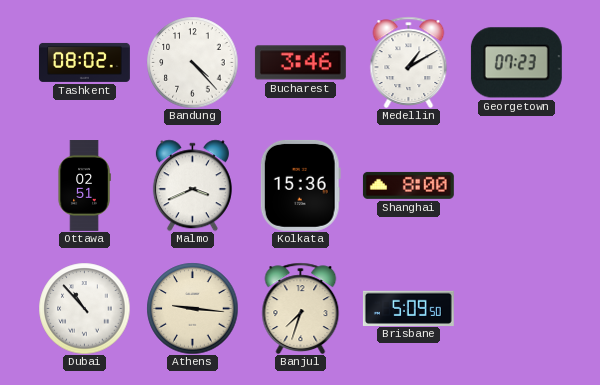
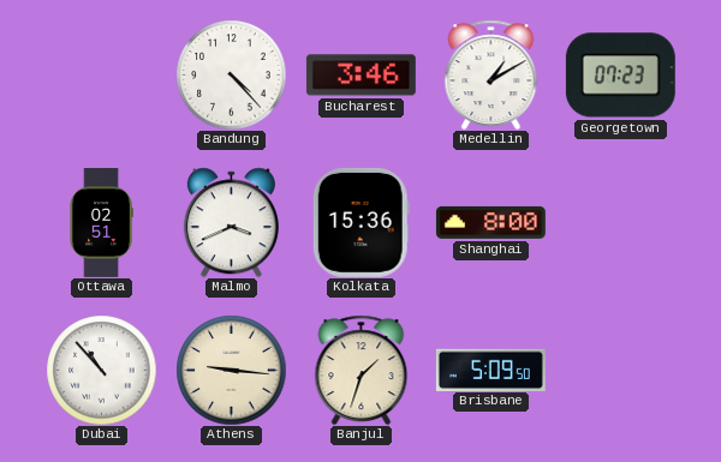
Tashkent: 08:02 -> none
Banjul: 7:33 -> 1:33
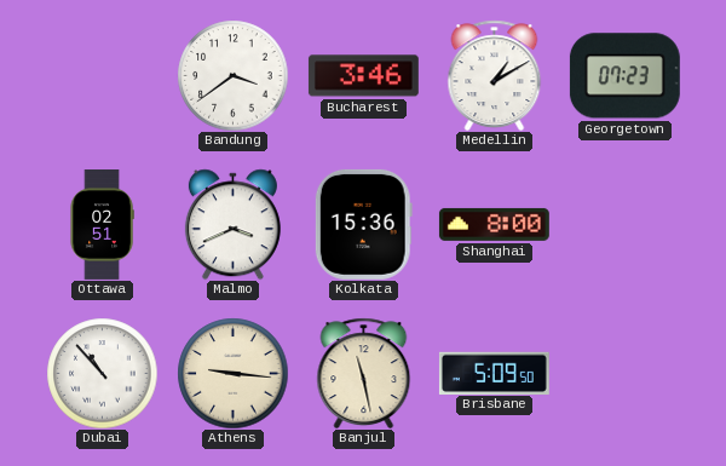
Bandung: 4:23 -> 3:39
Banjul: 1:33 -> 11:28
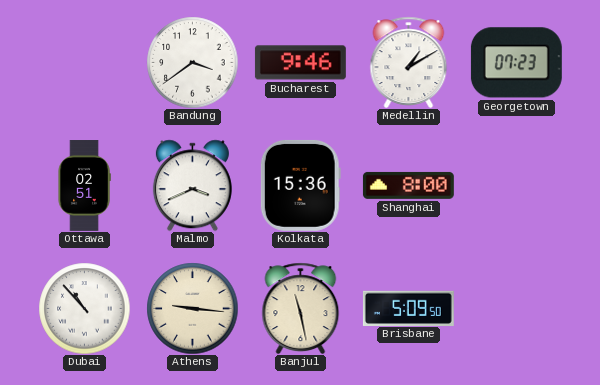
Bucharest: 3:46 -> 9:46
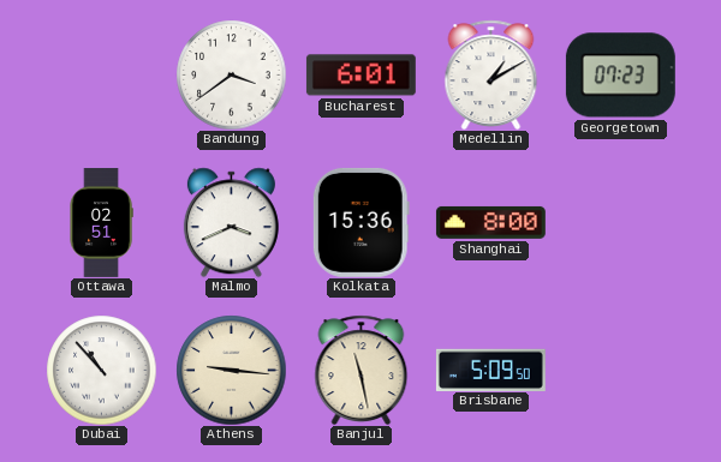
Bucharest: 9:46 -> 6:01
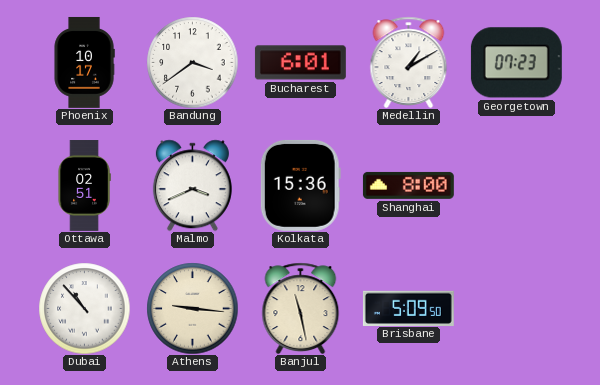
Phoenix: none -> 10:17
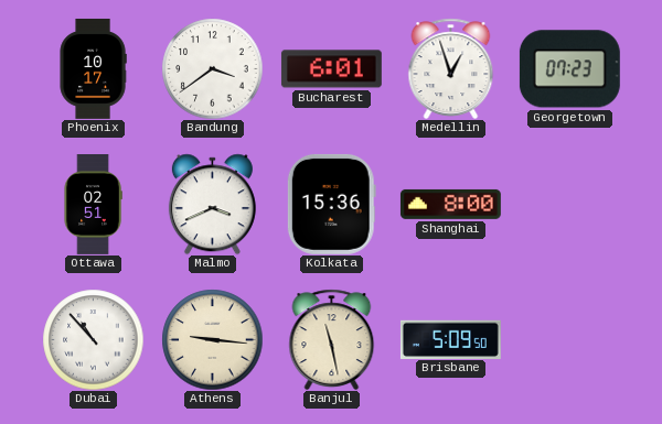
Medellin: 1:10 -> 12:57
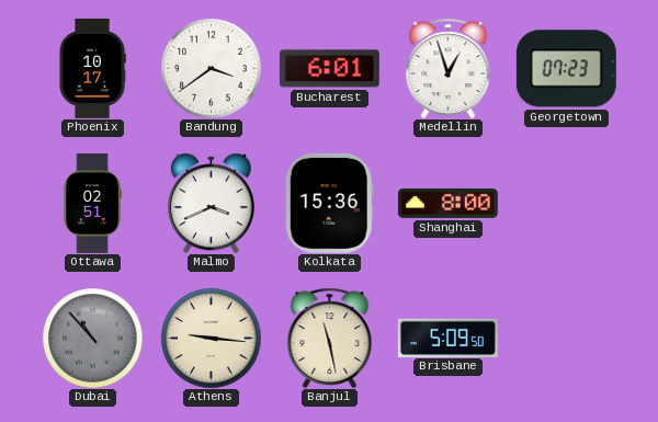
Dubai dial: white -> grey
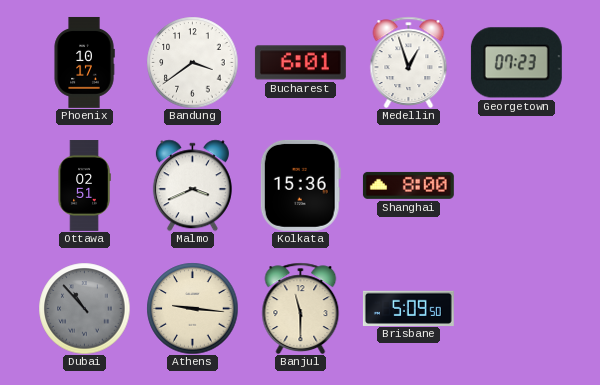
Banjul: 11:28 -> 11:30
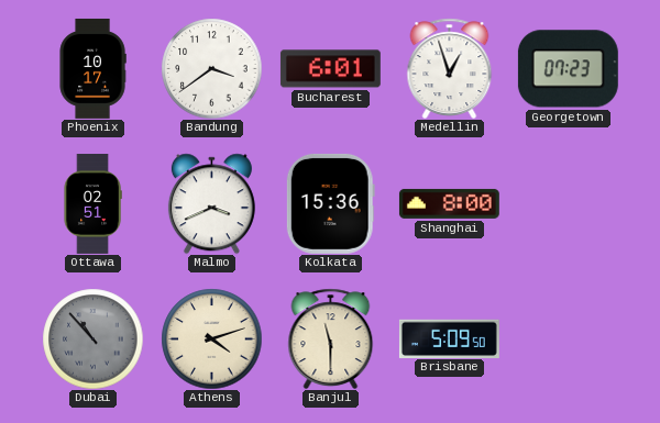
Athens: 9:16 -> 4:12
